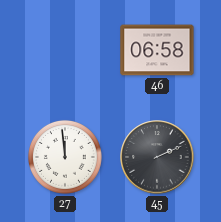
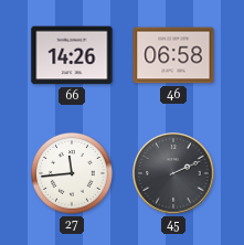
66: none -> 14:26
27: 11:59 -> 11:44
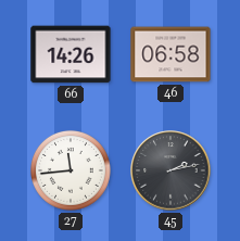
45: 2:11 -> 2:13
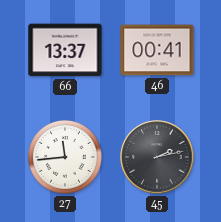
66: 14:26 -> 13:37
46: 06:58 -> 00:41
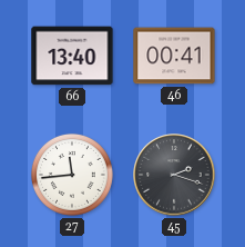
66: 13:37 -> 13:40
45: 2:13 -> 2:18
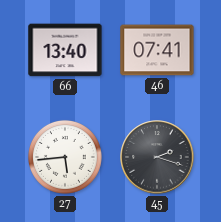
46: 00:41 -> 07:41
27: 11:44 -> 5:44
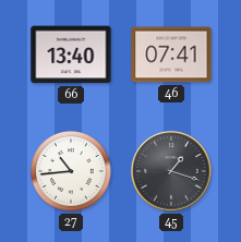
27: 5:44 -> 10:44
45: 2:18 -> 1:18
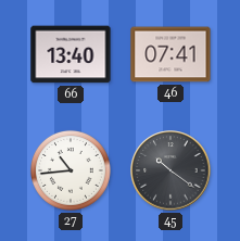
45: 1:18 -> 10:21
